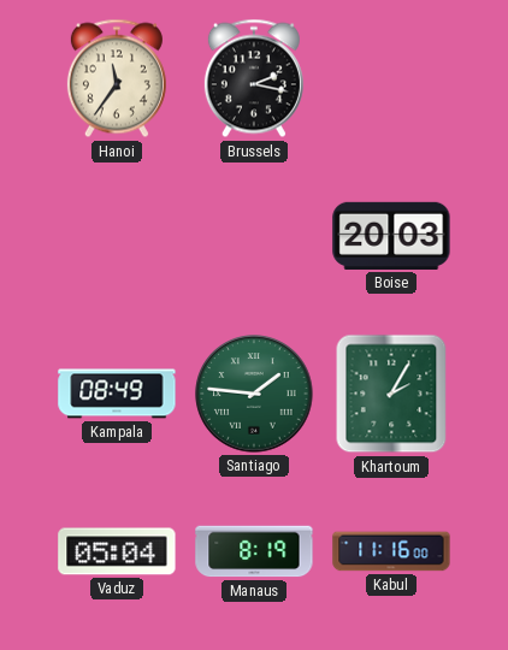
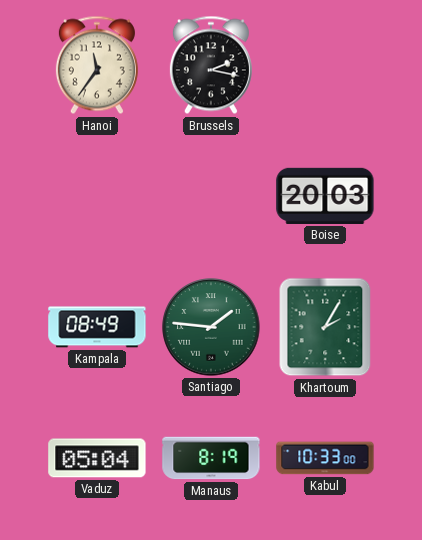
Kabul: 11:16 -> 10:33
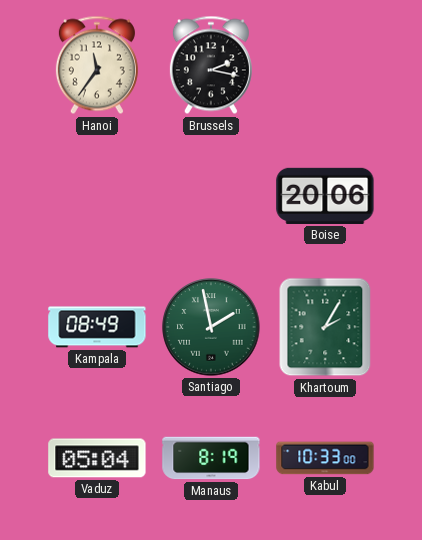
Boise: 20:03 -> 20:06
Santiago: 1:46 -> 1:58
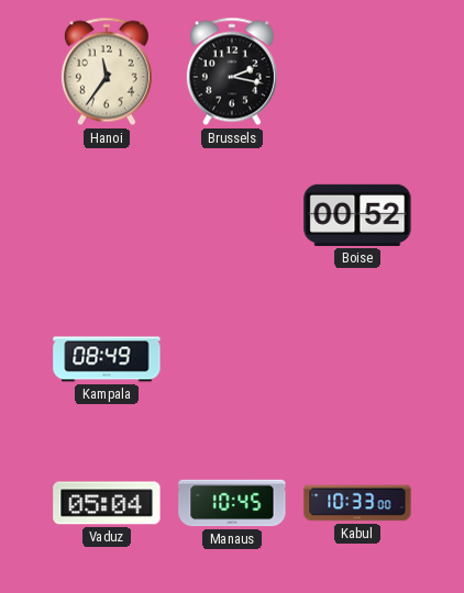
Boise: 20:06 -> 00:52
Santiago: 1:58 -> none
Khartoum: 2:05 -> none
Manaus: 8:19 -> 10:45
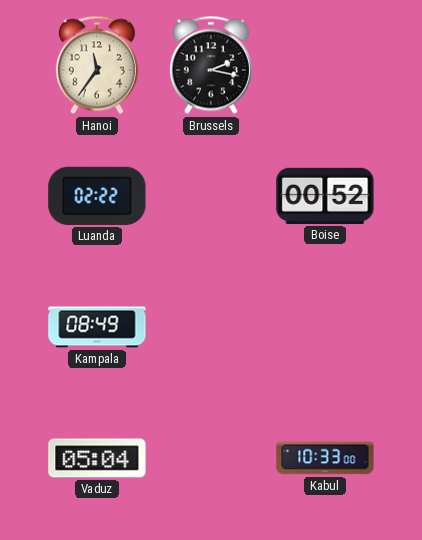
Luanda: none -> 02:22
Manaus: 10:45 -> none
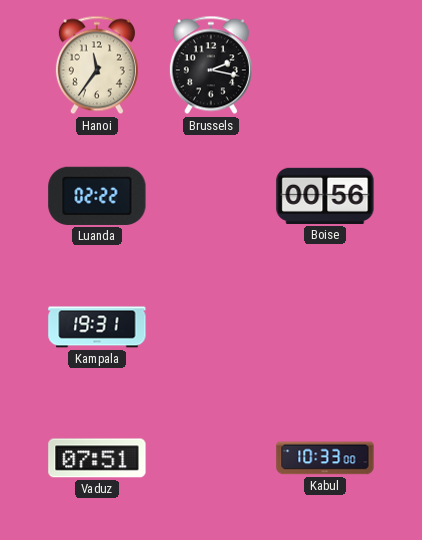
Boise: 00:52 -> 00:56
Kampala: 08:49 -> 19:31
Vaduz: 05:04 -> 07:51
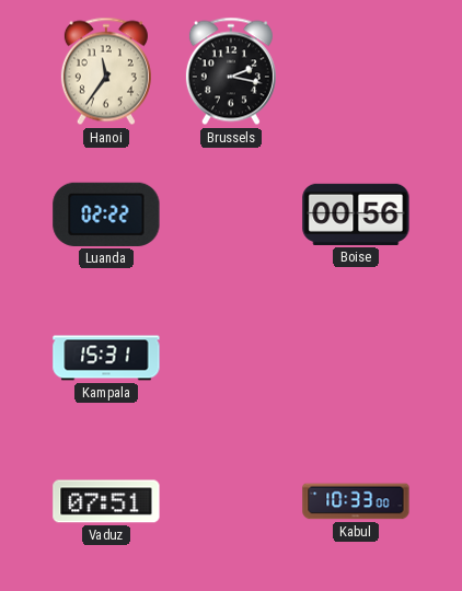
Kampala: 19:31 -> 15:31
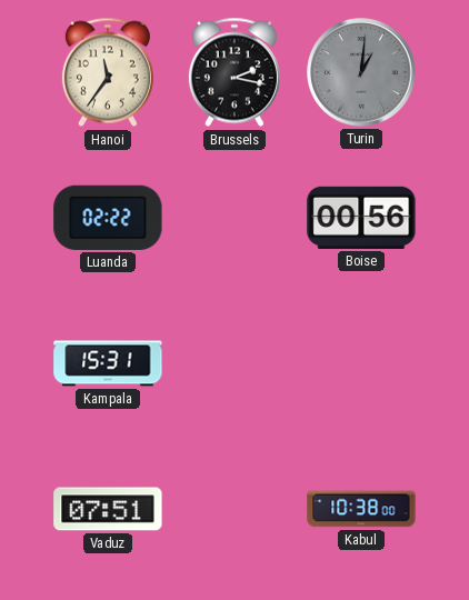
Turin: none -> 1:01
Kabul: 10:33 -> 10:38
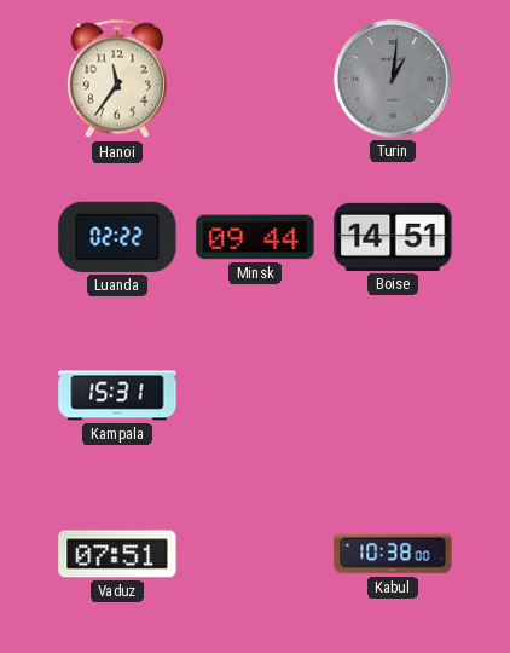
Brussels: 2:17 -> none
Minsk: none -> 09:44
Boise: 00:56 -> 14:51
